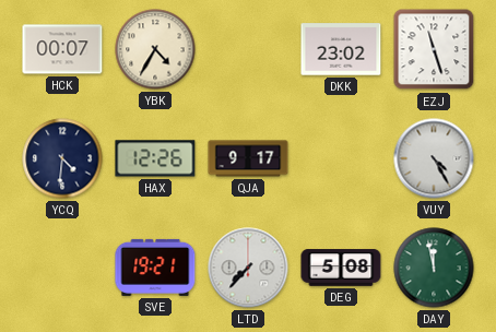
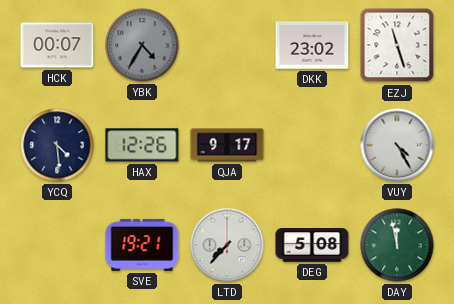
YBK dial: cream -> grey
YCQ: 4:31 -> 4:29
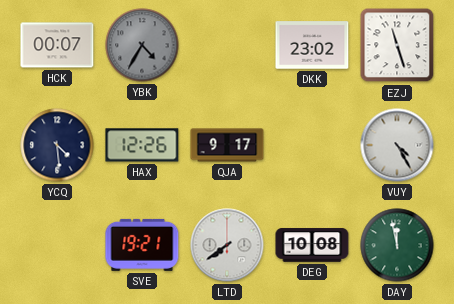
LTD: 7:37 -> 7:39
DEG: 5:08 -> 10:08
